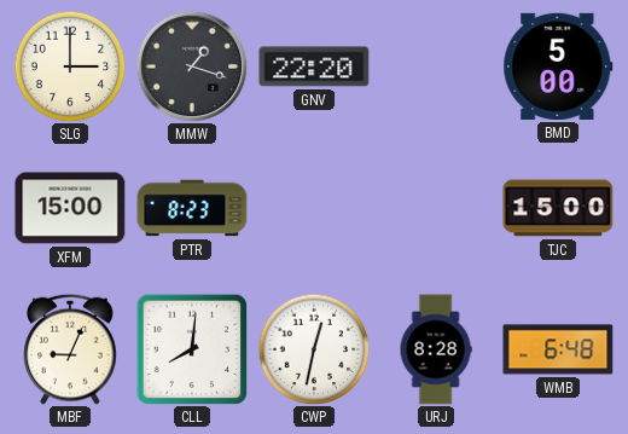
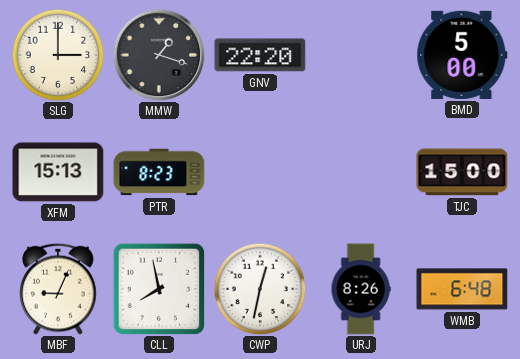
XFM: 15:00 -> 15:13
CLL: 8:01 -> 7:58
URJ: 8:28 -> 8:26
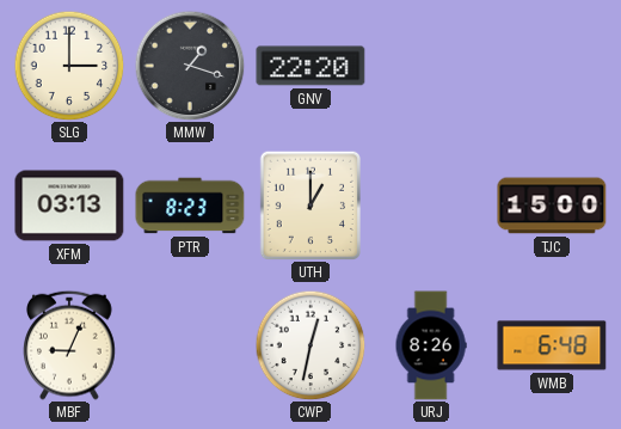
BMD: 5:00 -> none
XFM: 15:13 -> 03:13
UTH: none -> 1:00
CLL: 7:58 -> none
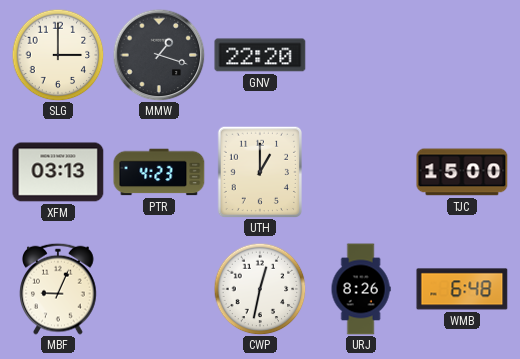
PTR: 8:23 -> 4:23
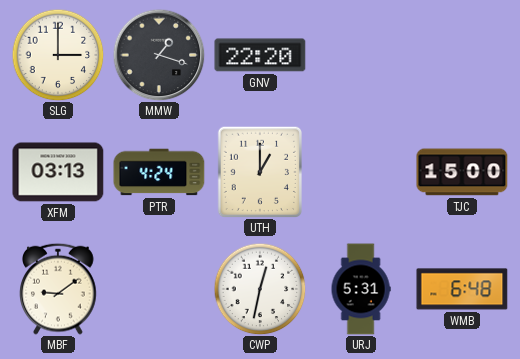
PTR: 4:23 -> 4:24
MBF: 9:04 -> 9:09
URJ: 8:26 -> 5:31
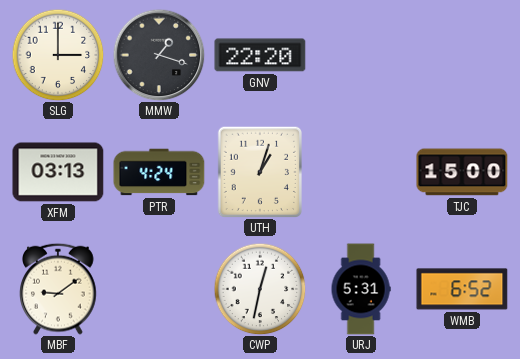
UTH: 1:00 -> 1:03
WMB: 6:48 -> 6:52
